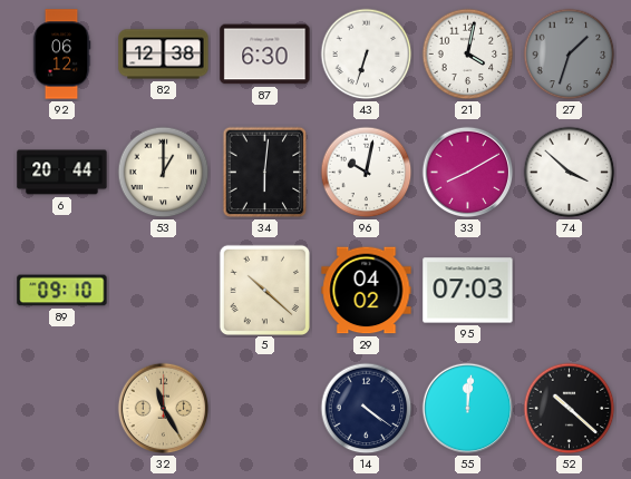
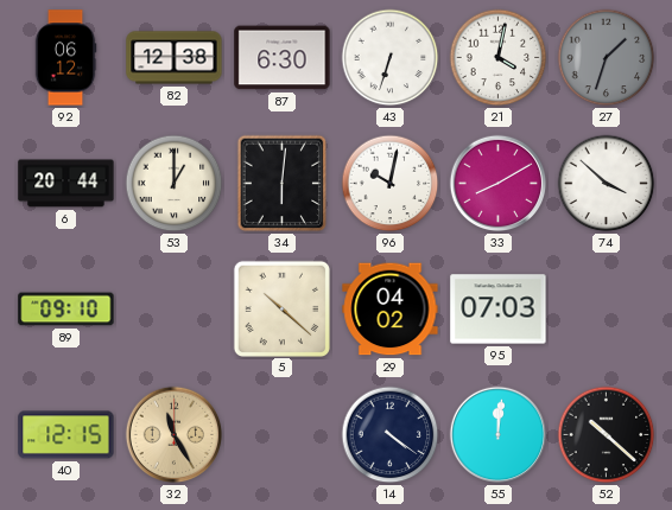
40: none -> 12:15
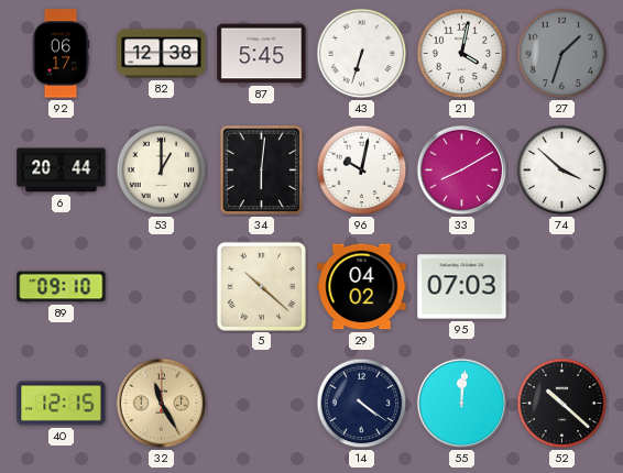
92: 06:12 -> 06:17
87: 6:30 -> 5:45
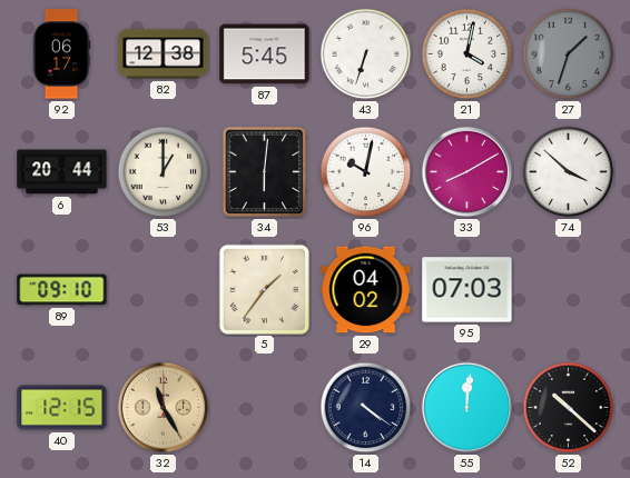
5: 10:22 -> 1:36
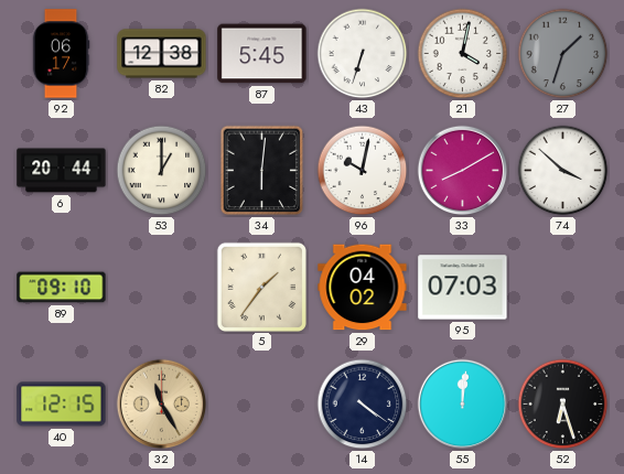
52: 10:22 -> 6:27
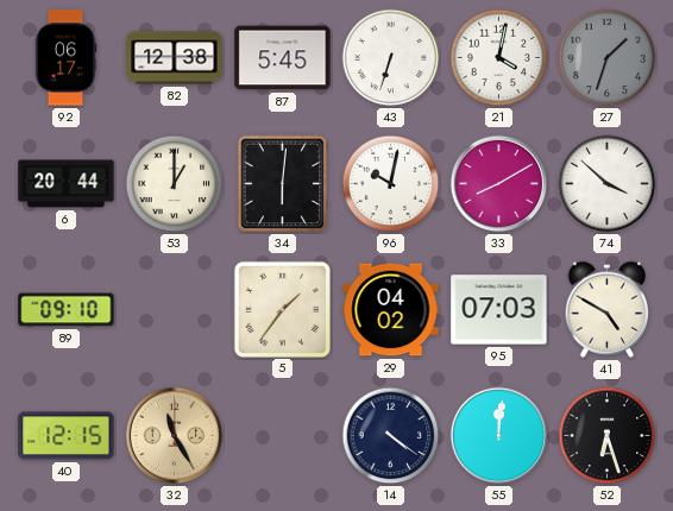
41: none -> 4:50
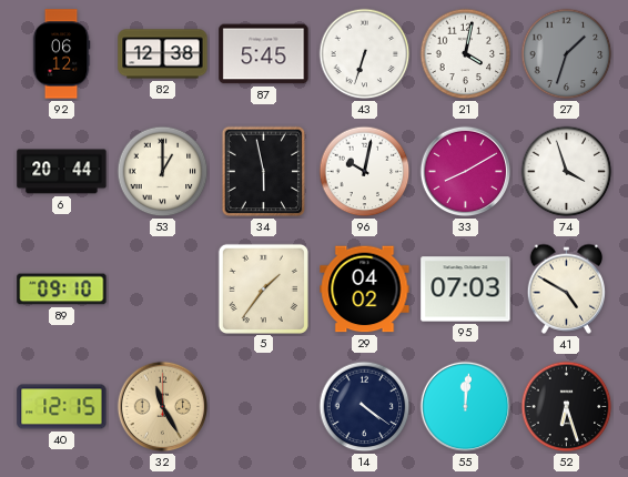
92: 06:17 -> 06:12
34: 6:01 -> 5:58
74: 3:52 -> 3:57
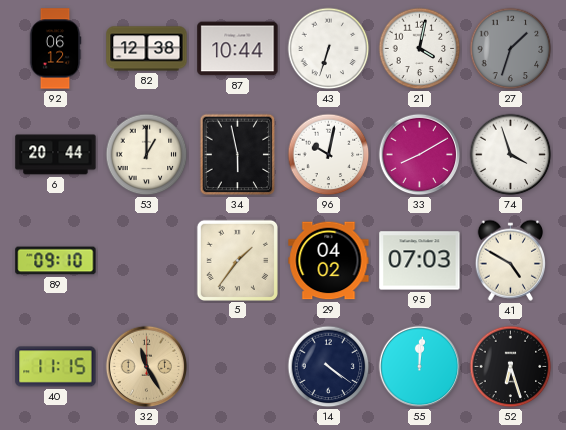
87: 5:45 -> 10:44
40: 12:15 -> 11:15
